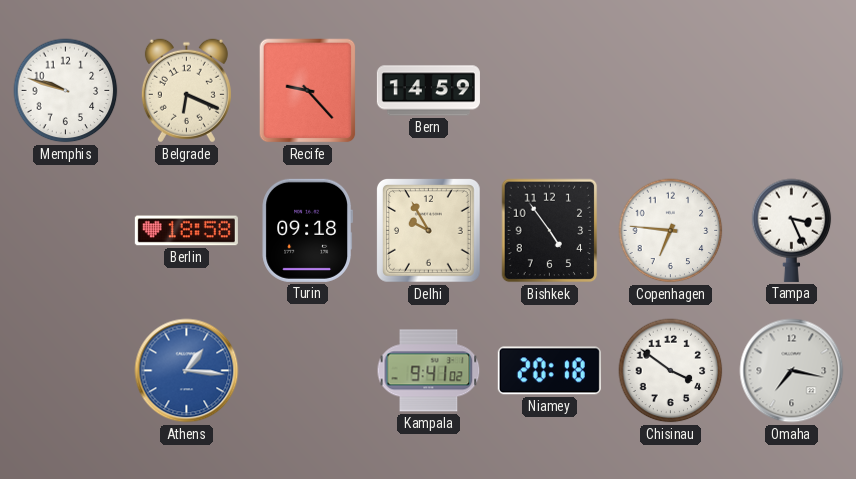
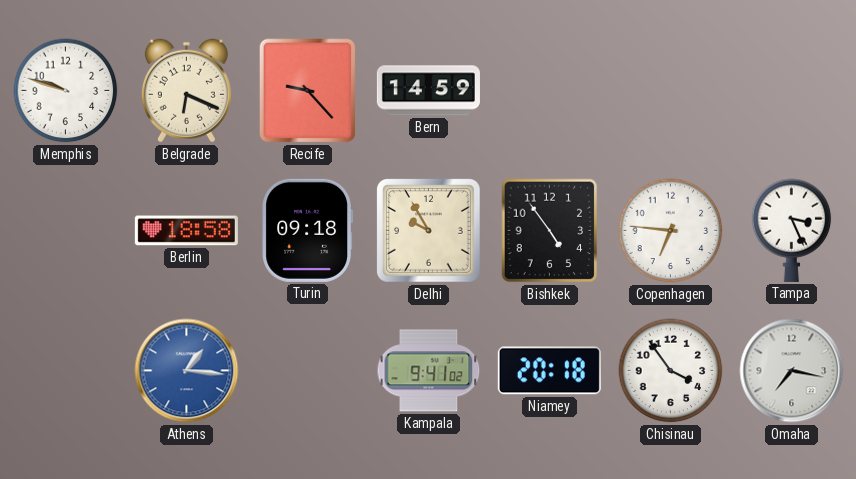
Chisinau: 3:51 -> 3:54
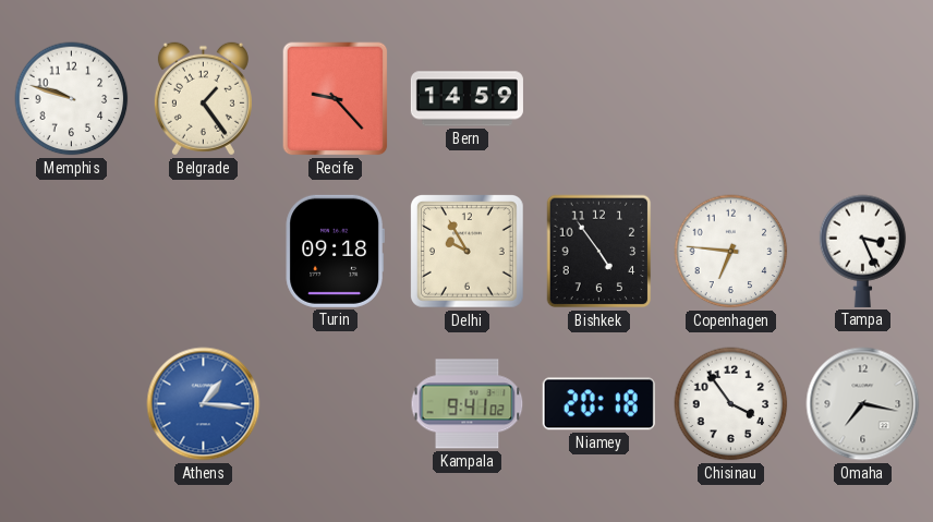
Belgrade: 6:19 -> 1:24
Berlin: 18:58 -> none
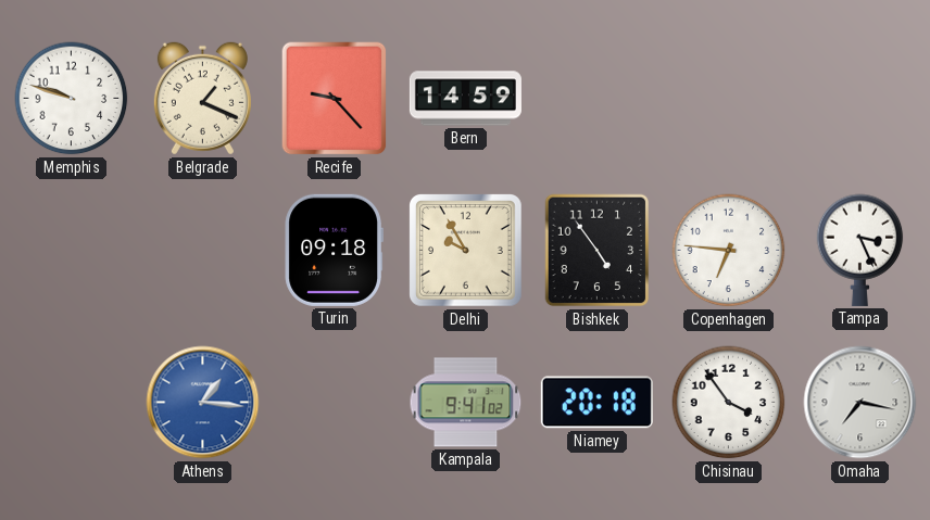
Belgrade: 1:24 -> 1:19
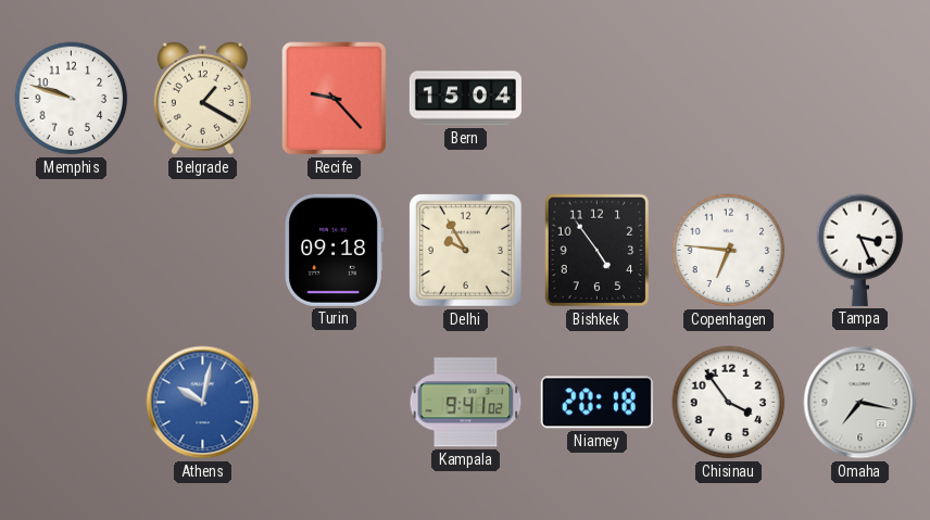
Belgrade: 1:19 -> 1:20
Bern: 14:59 -> 15:04
Athens: 1:16 -> 10:02
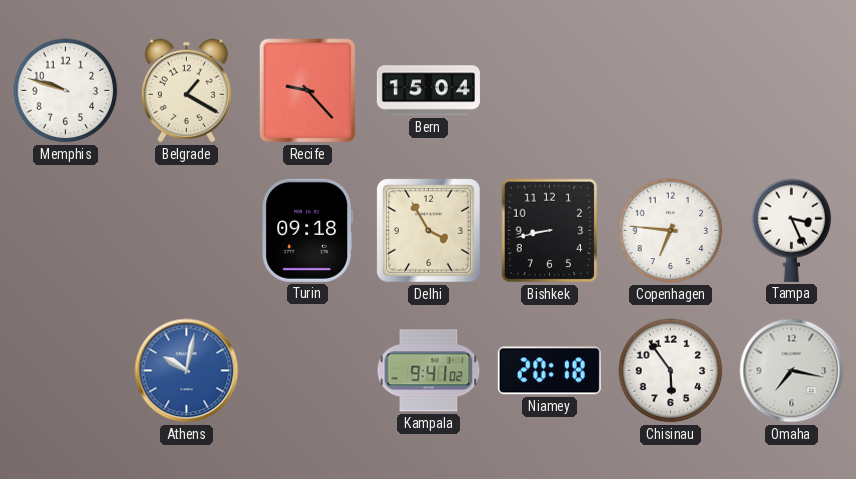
Delhi: 9:55 -> 3:55
Bishkek: 4:54 -> 8:43
Chisinau: 3:54 -> 5:54
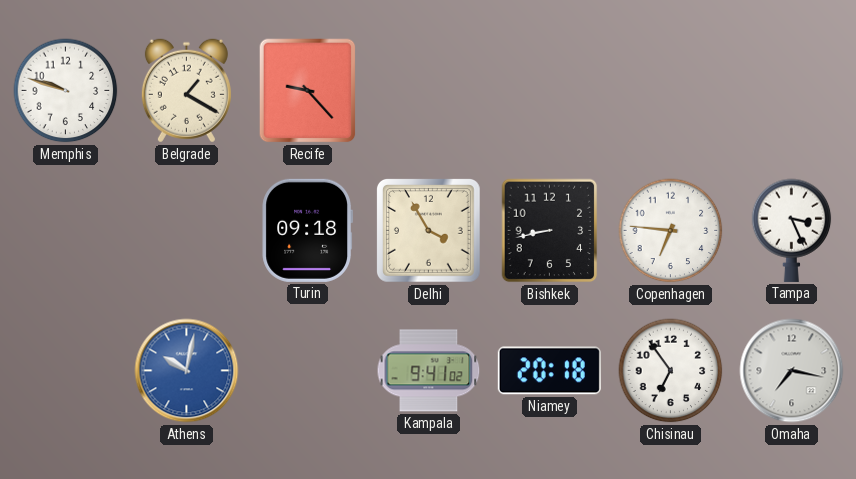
Bern: 15:04 -> none
Chisinau: 5:54 -> 6:54
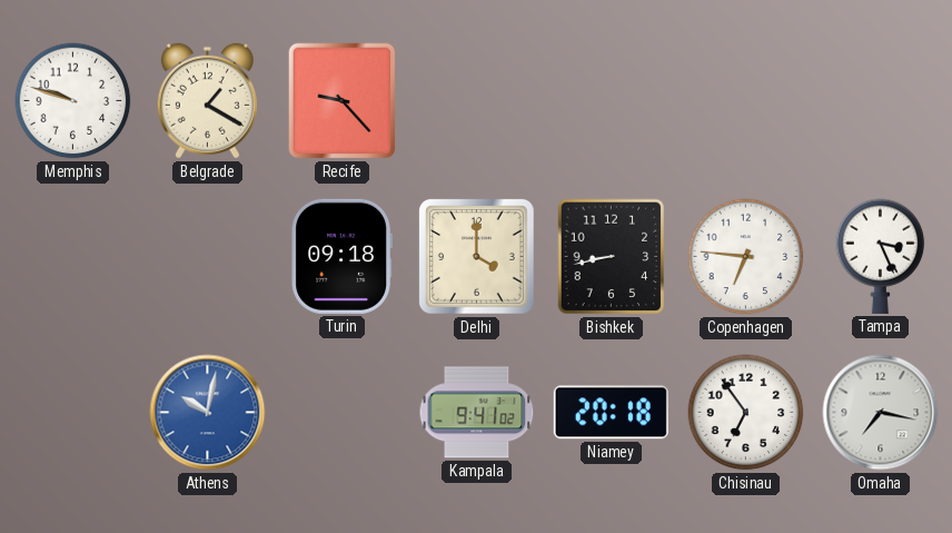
Delhi: 3:55 -> 4:00
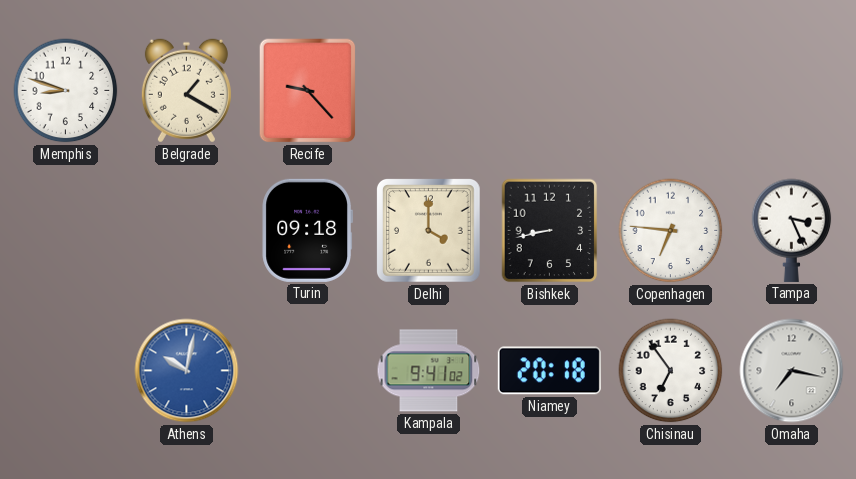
Memphis: 9:48 -> 8:48
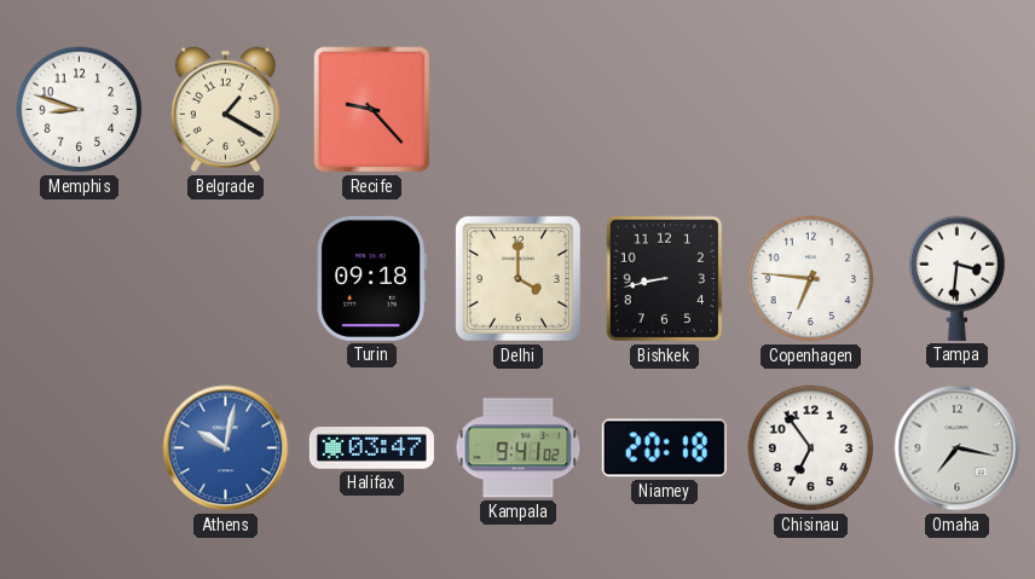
Tampa: 3:26 -> 3:31
Halifax: none -> 03:47
